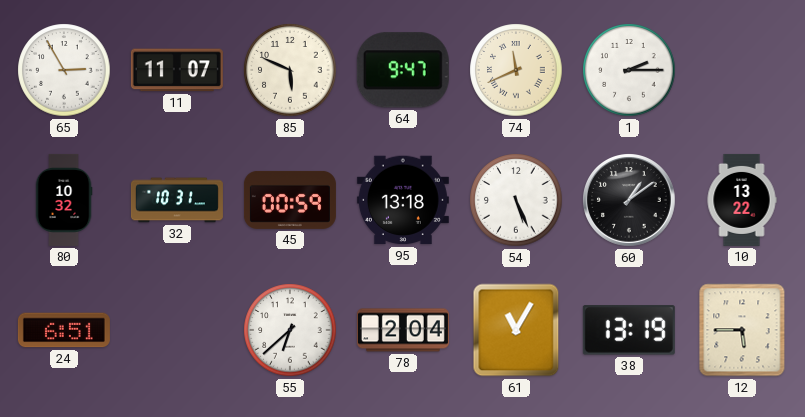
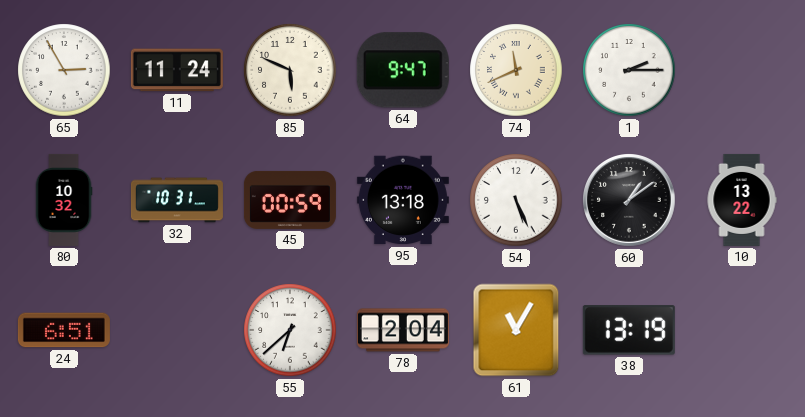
11: 11:07 -> 11:24
12: 5:45 -> none
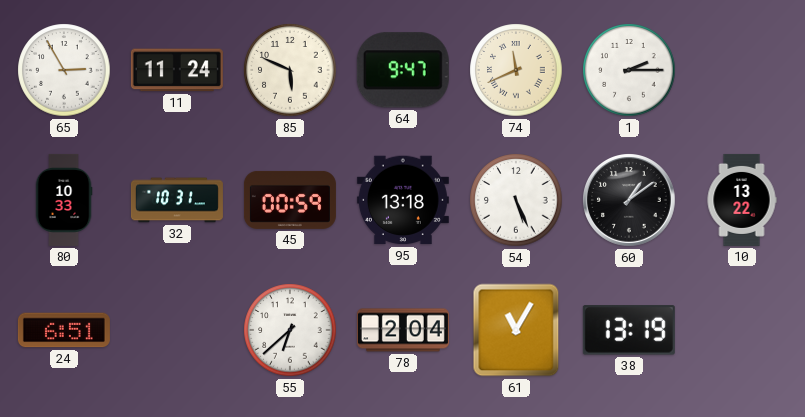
80: 10:32 -> 10:33
